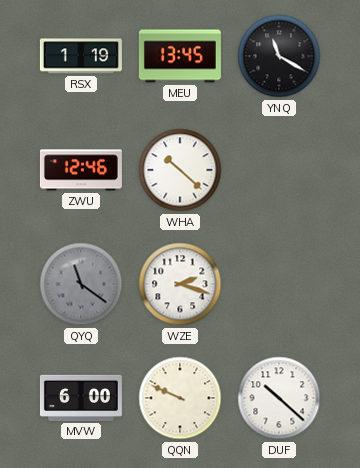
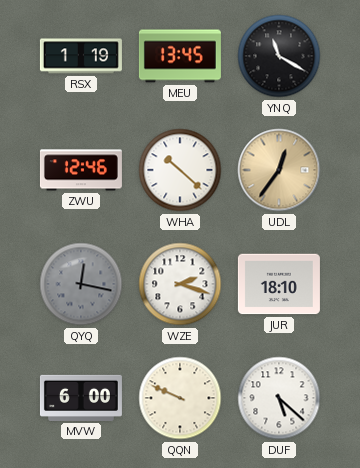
UDL: none -> 12:36
QYQ: 11:21 -> 12:17
JUR: none -> 18:10
DUF: 10:22 -> 5:22
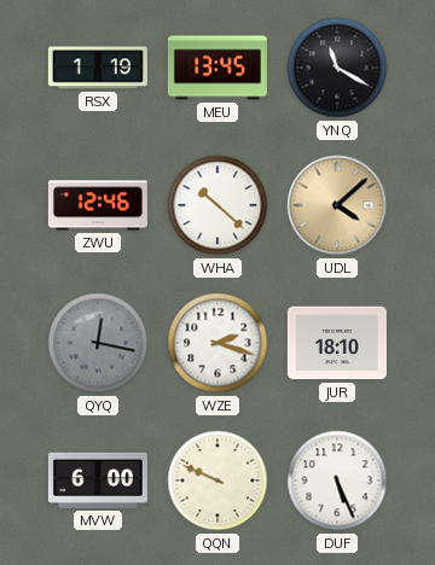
UDL: 12:36 -> 4:08
DUF: 5:22 -> 5:26
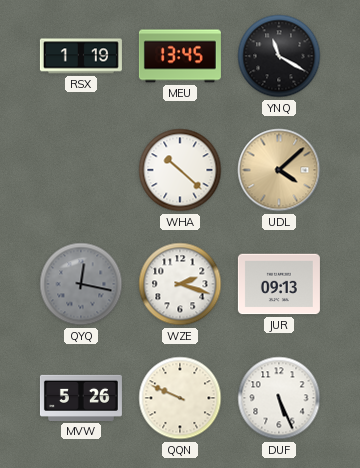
ZWU: 12:46 -> none
JUR: 18:10 -> 09:13
MVW: 6:00 -> 5:26
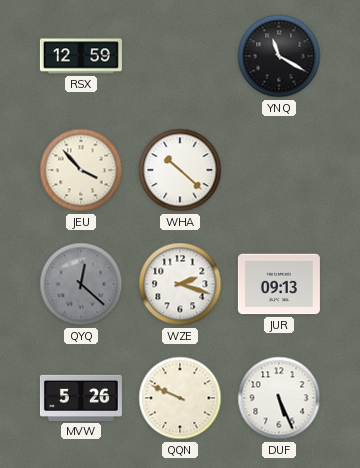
RSX: 1:19 -> 12:59
MEU: 13:45 -> none
JEU: none -> 3:53
UDL: 4:08 -> none
QYQ: 12:17 -> 12:22
